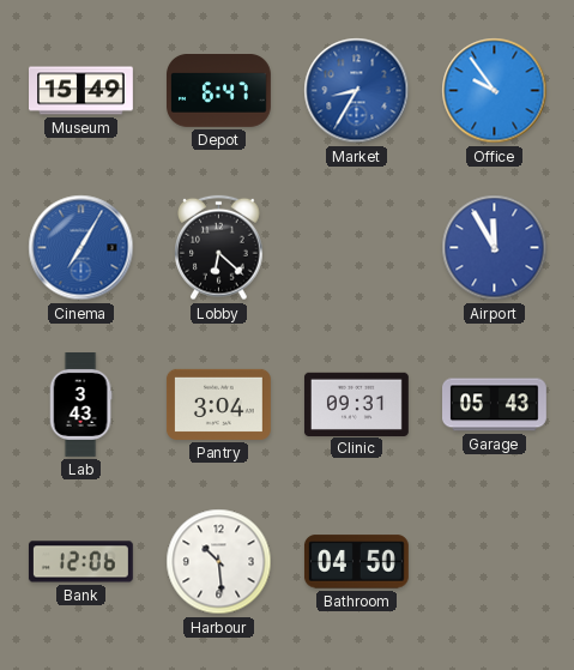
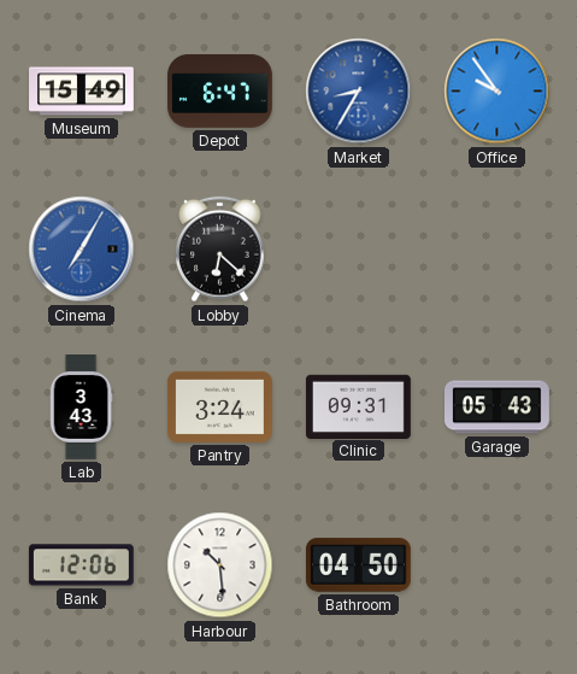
Airport: 11:55 -> none
Pantry: 3:04 -> 3:24
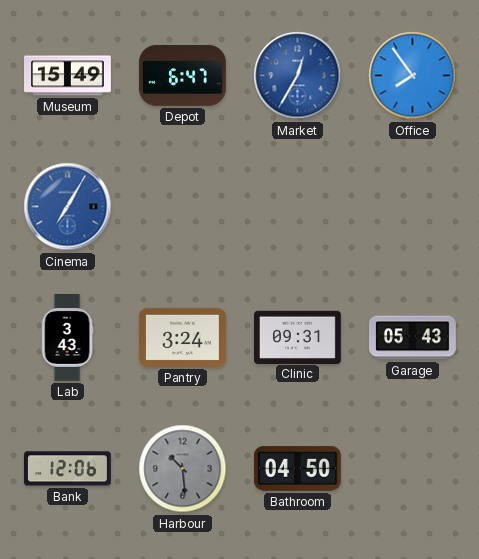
Market: 8:35 -> 12:35
Office: 9:54 -> 7:54
Lobby: 6:22 -> none
Harbour dial: white -> grey
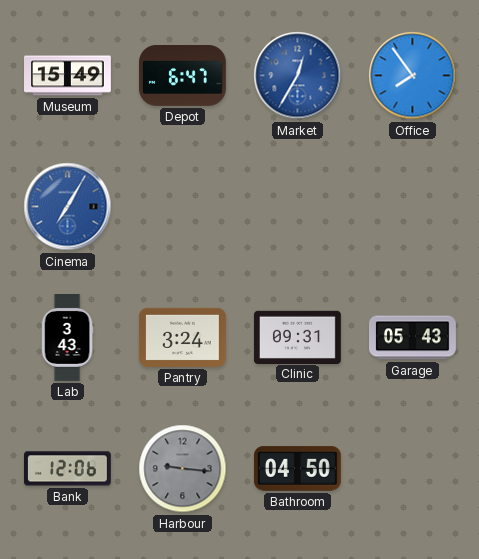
Harbour: 10:29 -> 9:16
